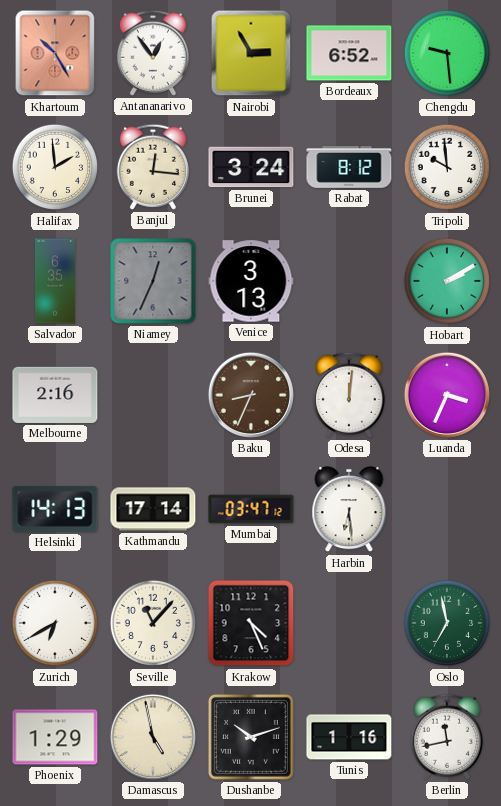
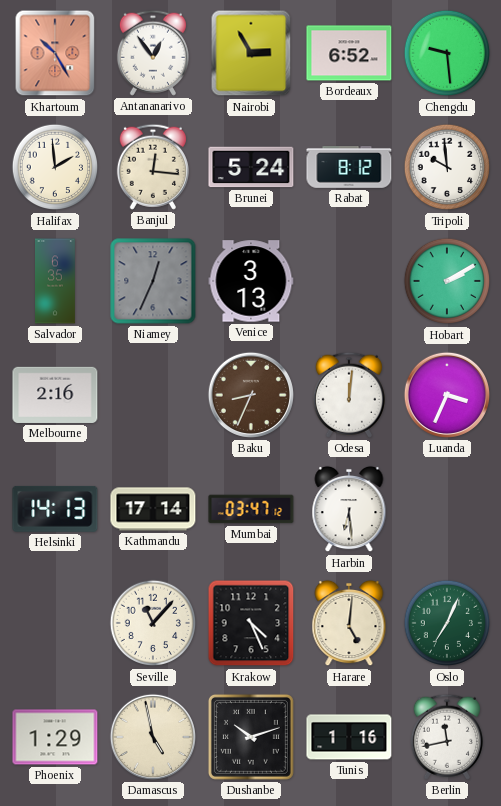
Brunei: 3:24 -> 5:24
Zurich: 6:40 -> none
Harare: none -> 5:01
Oslo: 6:58 -> 7:04
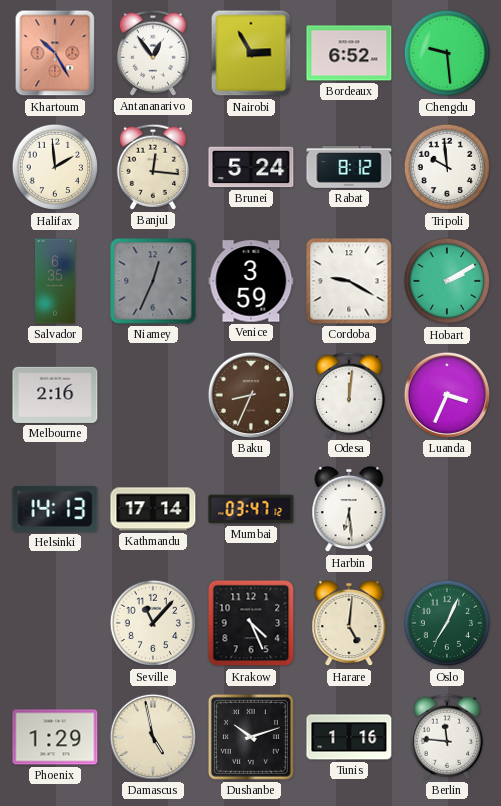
Venice: 3:13 -> 3:59
Cordoba: none -> 9:20
Berlin: 11:43 -> 11:46
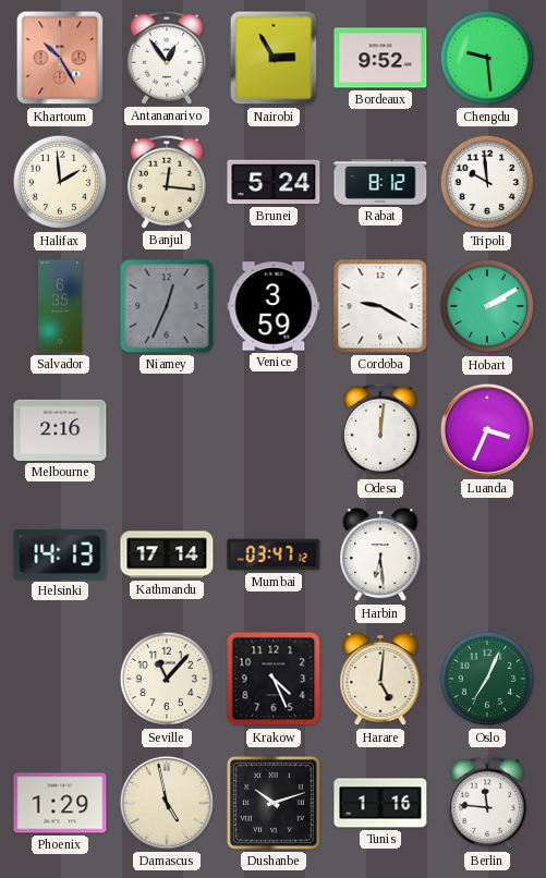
Bordeaux: 6:52 -> 9:52
Baku: 8:34 -> none
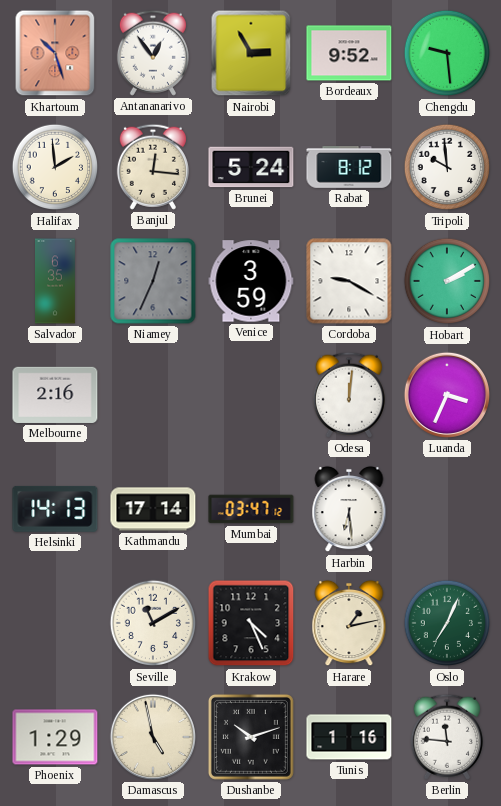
Khartoum: 10:25 -> 10:27
Seville: 11:07 -> 11:10
Harare: 5:01 -> 1:13
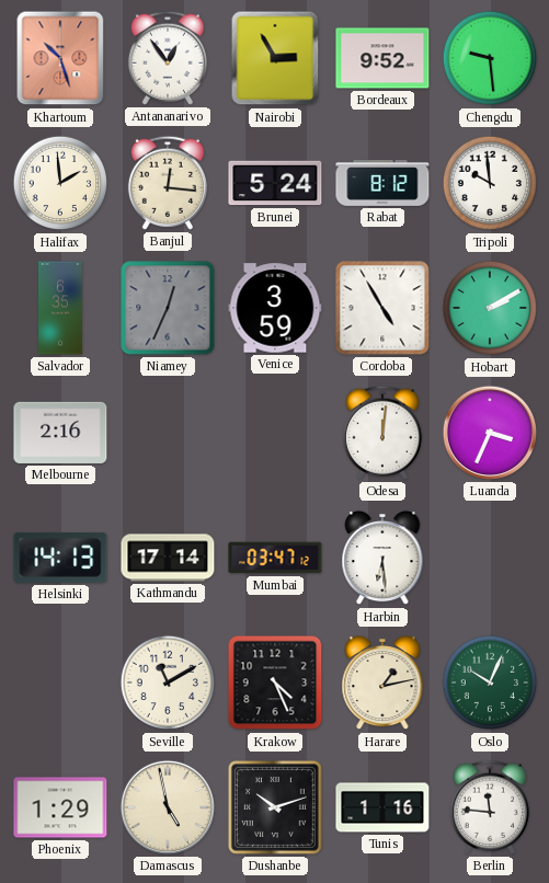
Cordoba: 9:20 -> 4:55
Oslo: 7:04 -> 10:04
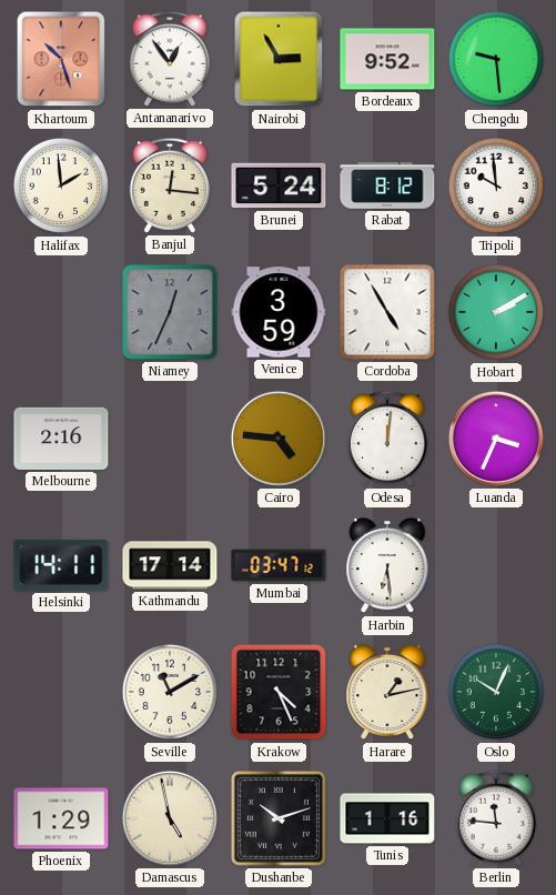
Salvador: 6:35 -> none
Cairo: none -> 4:46
Helsinki: 14:13 -> 14:11
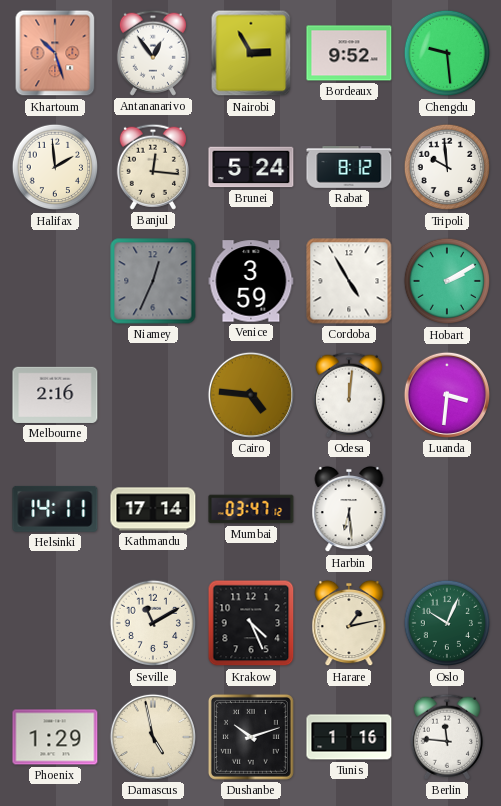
Luanda: 3:34 -> 3:31
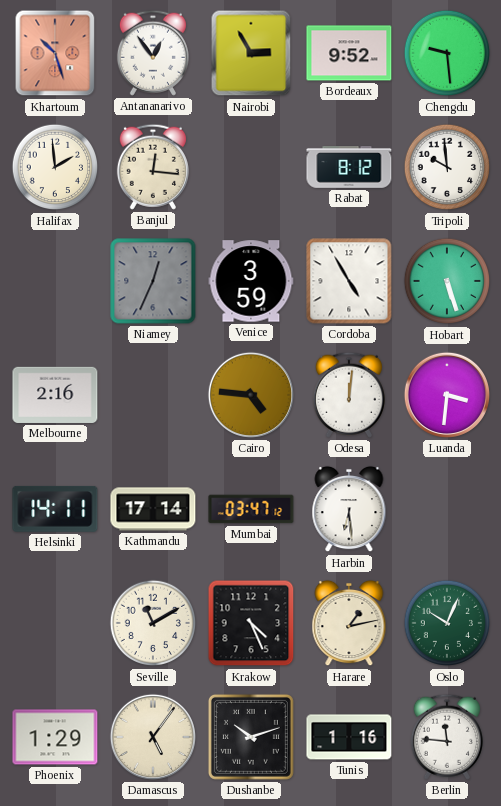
Brunei: 5:24 -> none
Hobart: 2:10 -> 5:27
Damascus: 4:58 -> 5:06
